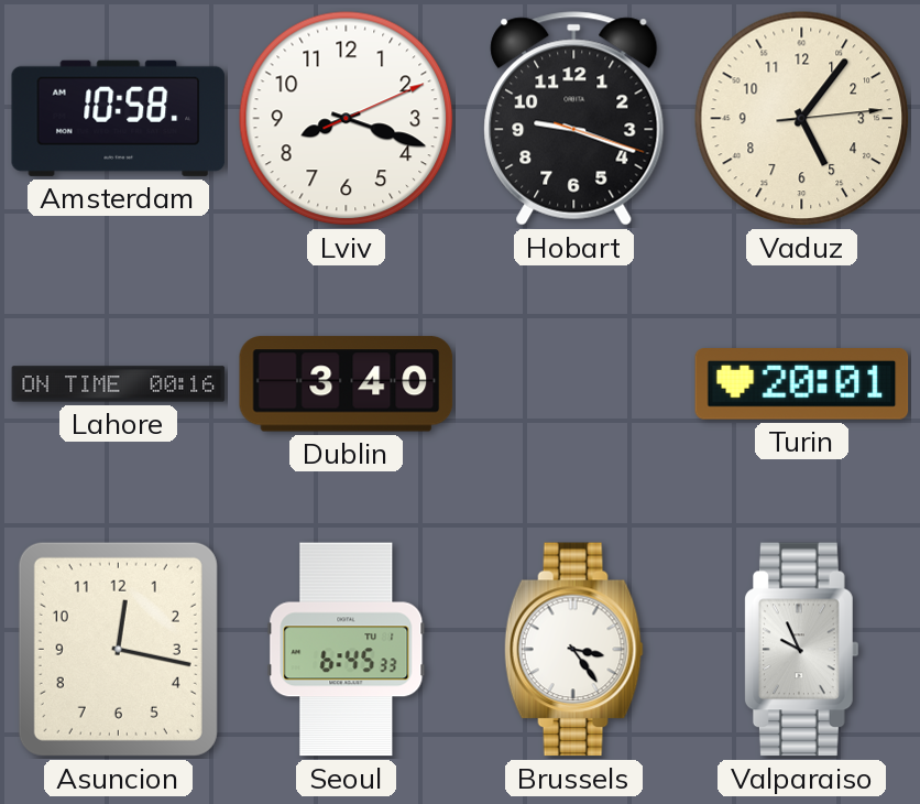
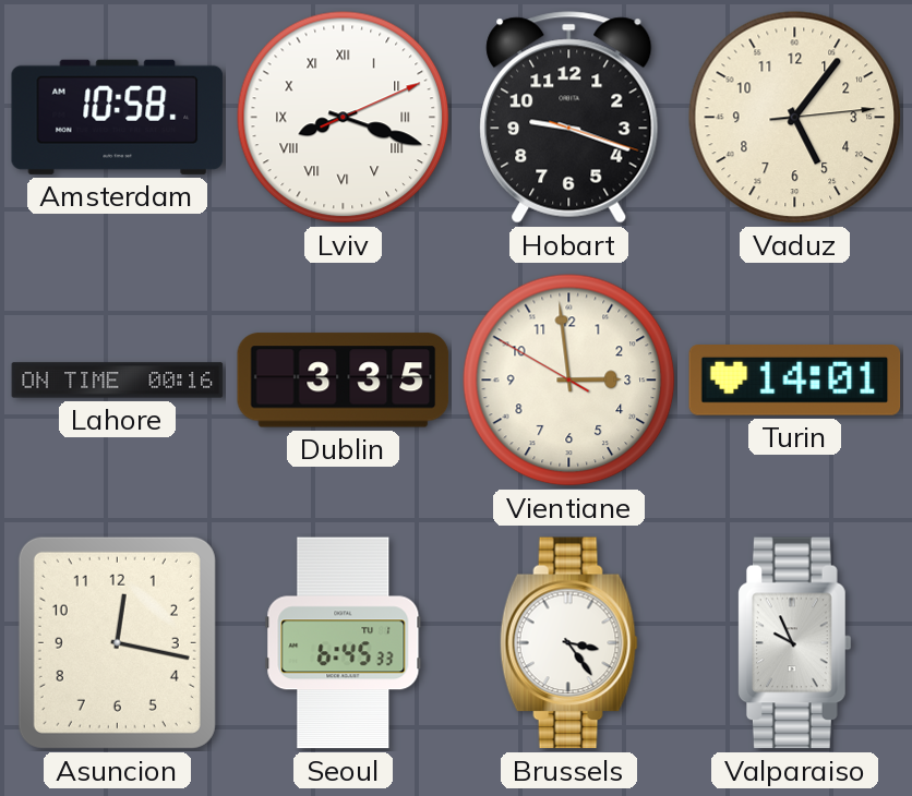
Lviv numerals: Arabic -> Roman
Dublin: 3:40 -> 3:35
Vientiane: none -> 2:58
Turin: 20:01 -> 14:01
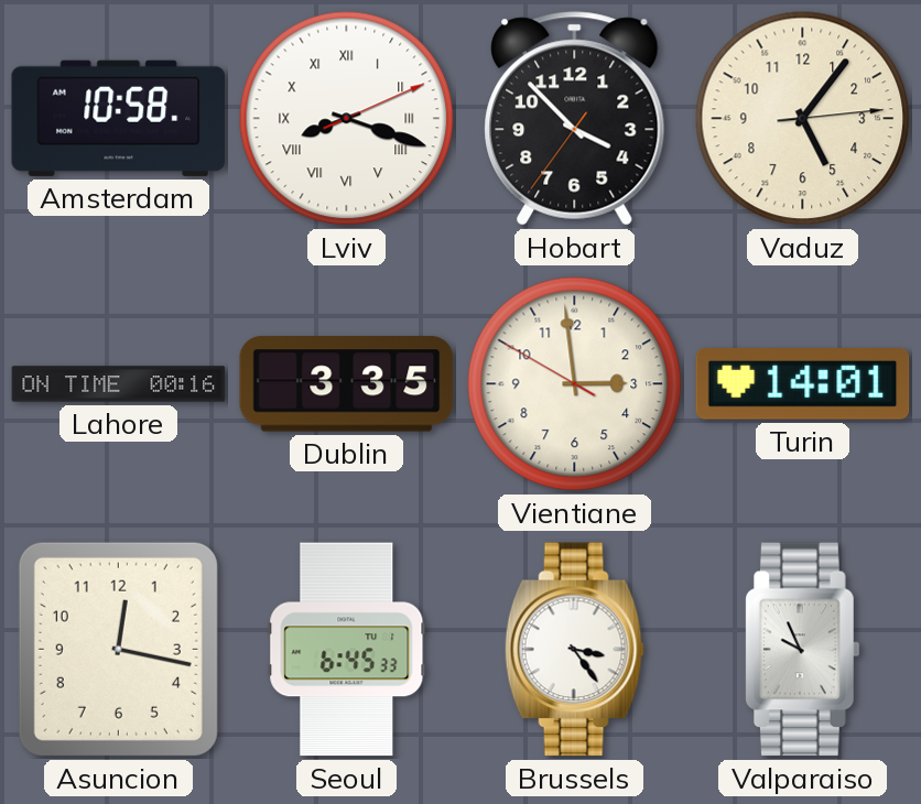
Hobart: 9:18 -> 3:52
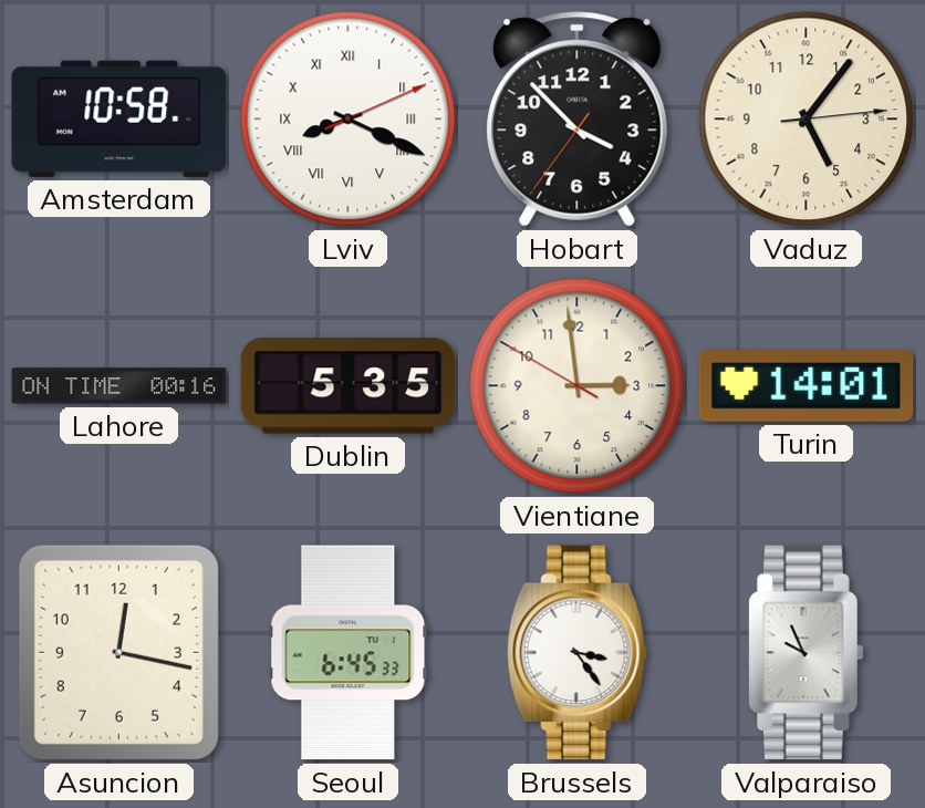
Lviv: 8:18 -> 8:19
Dublin: 3:35 -> 5:35
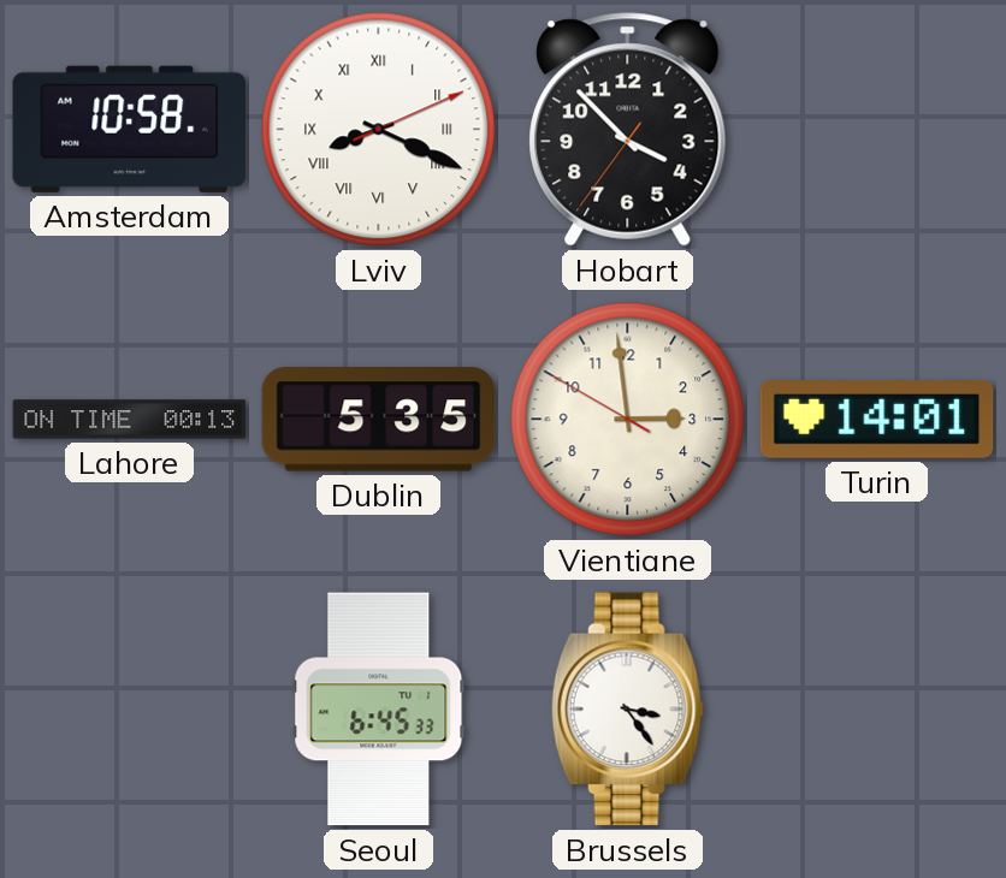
Vaduz: 5:06 -> none
Lahore: 00:16 -> 00:13
Asuncion: 12:17 -> none
Valparaiso: 9:56 -> none
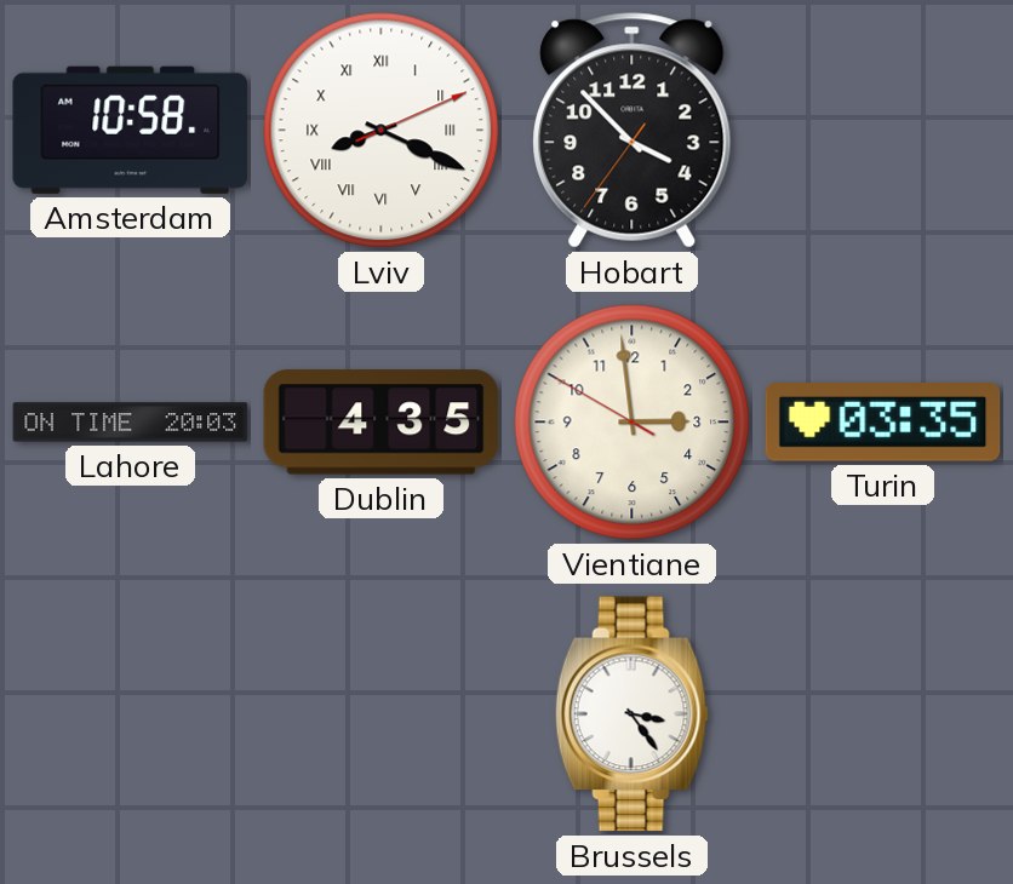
Lahore: 00:13 -> 20:03
Dublin: 5:35 -> 4:35
Turin: 14:01 -> 03:35
Seoul: 6:45 -> none
